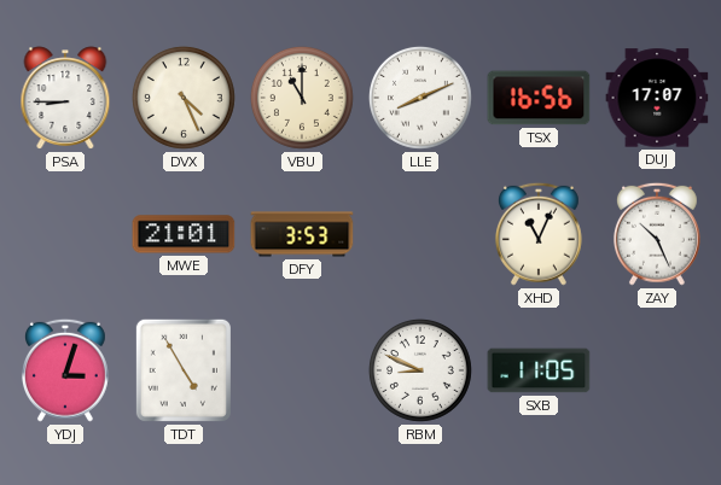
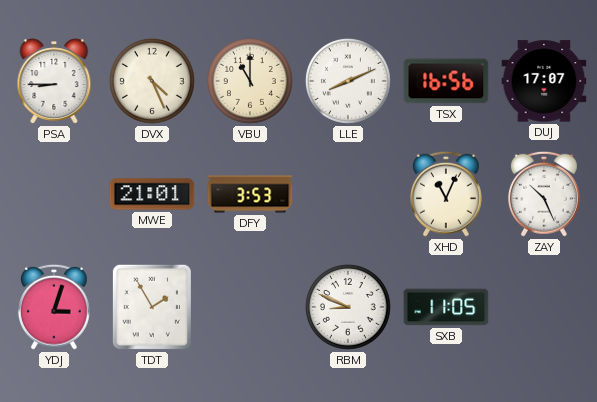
TDT: 4:55 -> 1:55
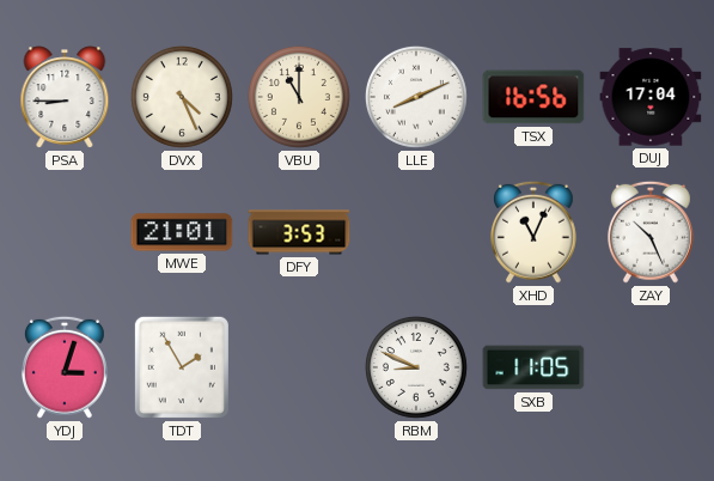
DUJ: 17:07 -> 17:04
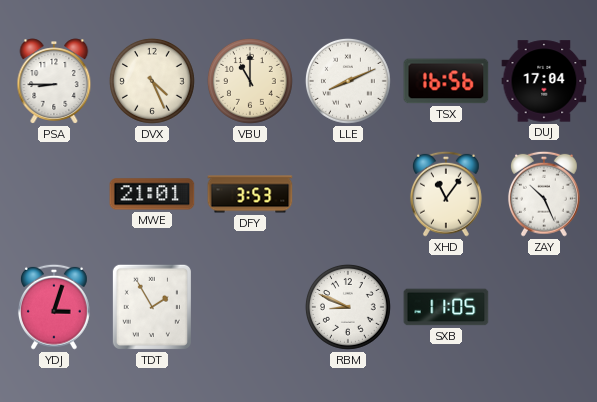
XHD: 11:04 -> 11:06
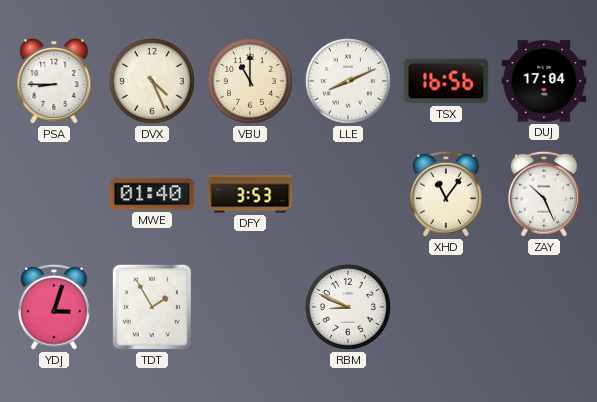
MWE: 21:01 -> 01:40
SXB: 11:05 -> none
